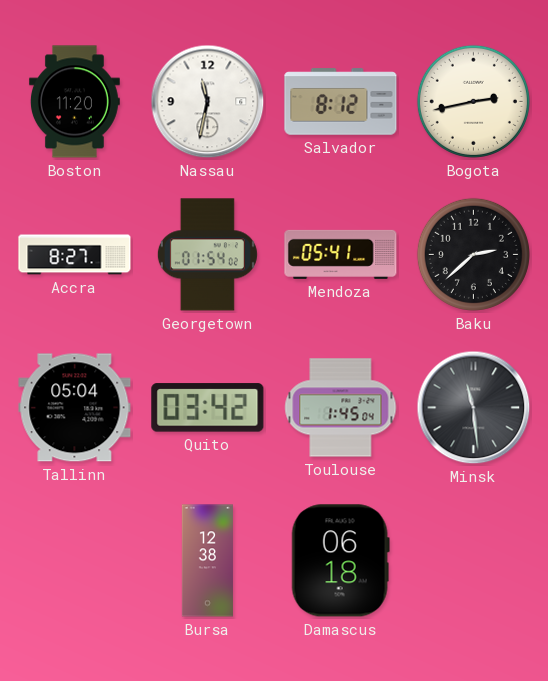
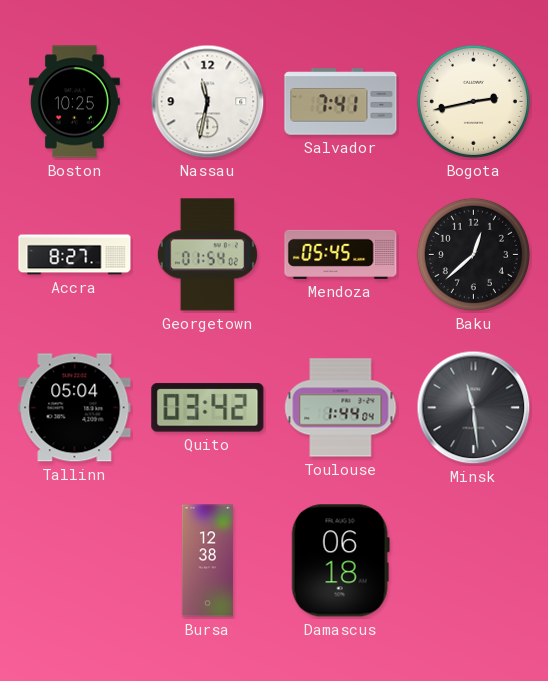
Boston: 11:20 -> 10:25
Salvador: 8:12 -> 7:41
Mendoza: 05:41 -> 05:45
Baku: 2:38 -> 12:38
Toulouse: 1:45 -> 1:44
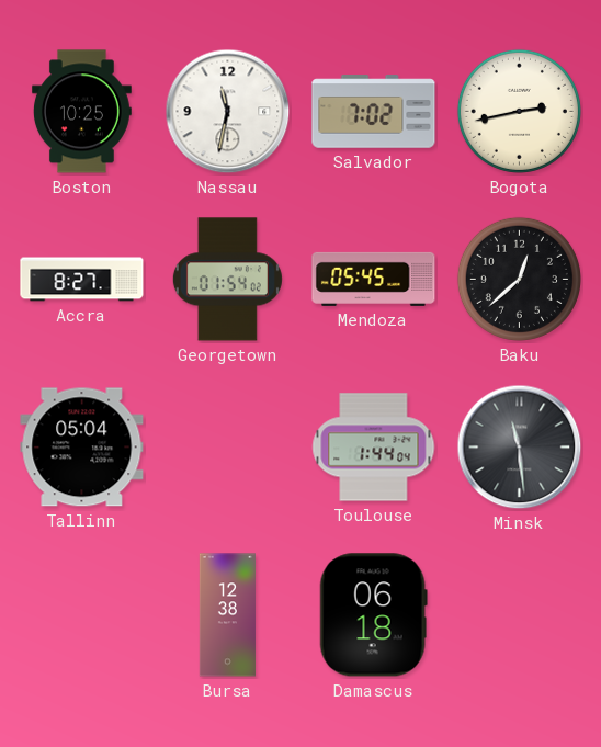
Salvador: 7:41 -> 7:02
Quito: 03:42 -> none
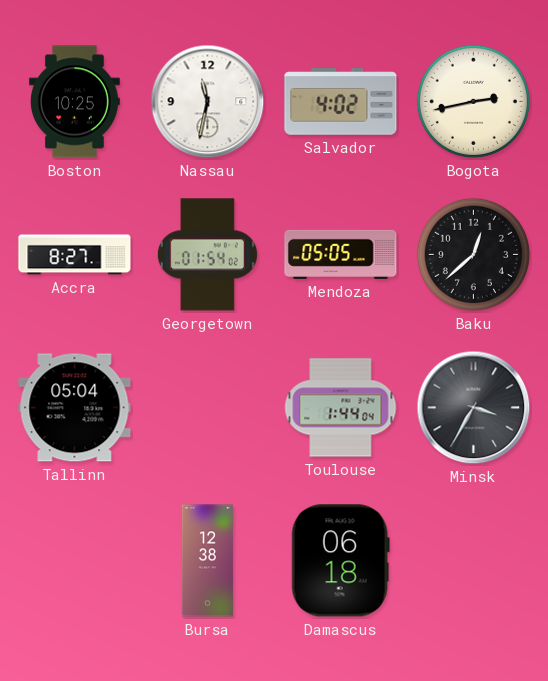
Salvador: 7:02 -> 4:02
Mendoza: 05:45 -> 05:05
Minsk: 11:29 -> 3:35
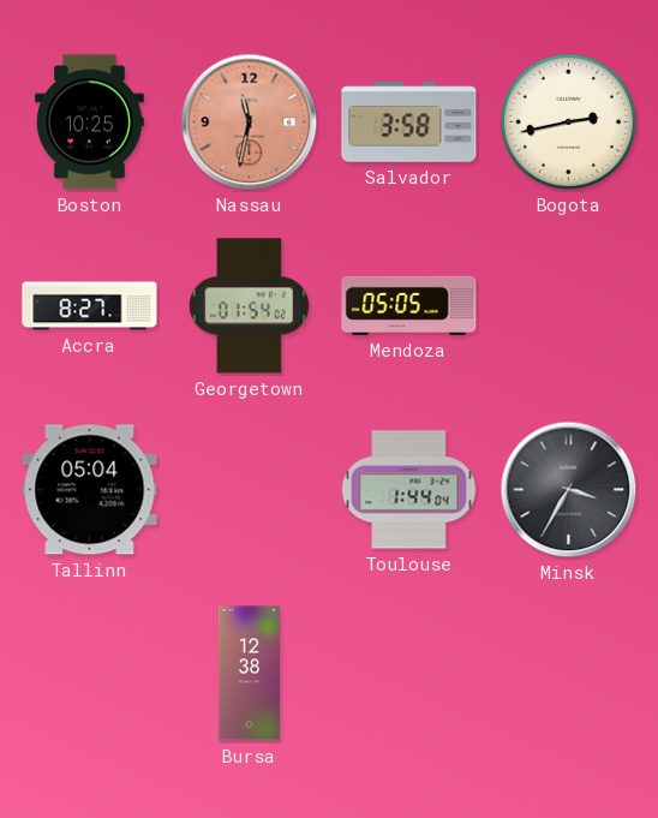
Nassau dial: white -> salmon
Salvador: 4:02 -> 3:58
Baku: 12:38 -> none
Damascus: 06:18 -> none
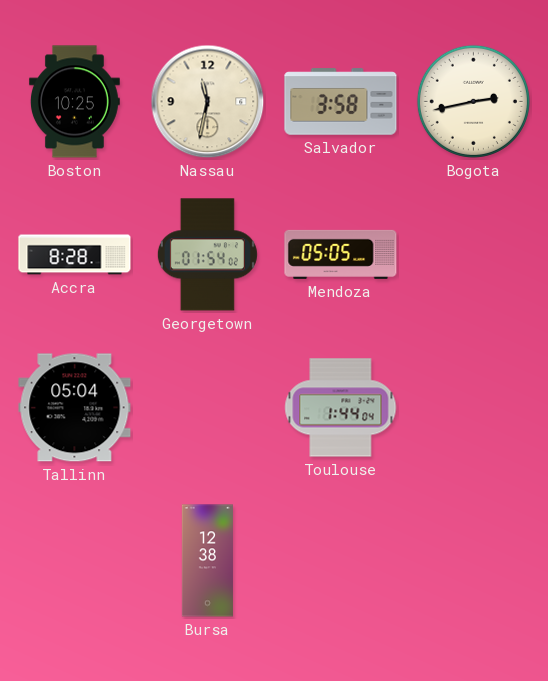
Nassau dial: salmon -> cream
Accra: 8:27 -> 8:28
Minsk: 3:35 -> none
